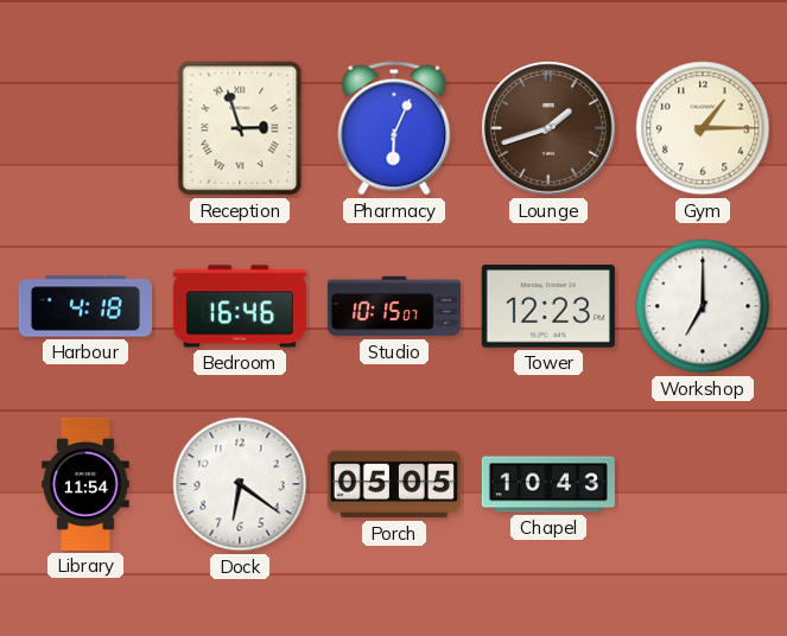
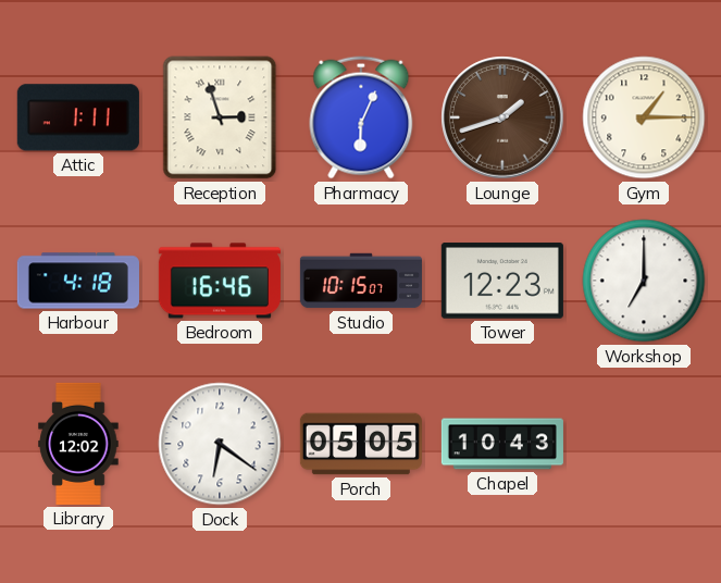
Attic: none -> 1:11
Library: 11:54 -> 12:02
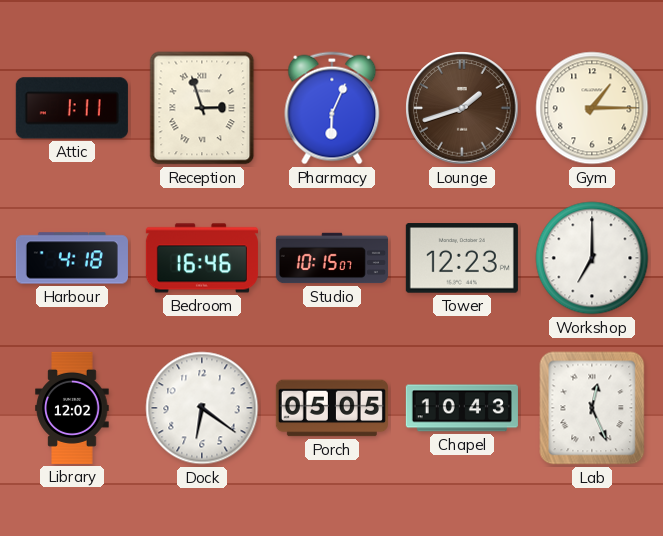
Lab: none -> 12:26
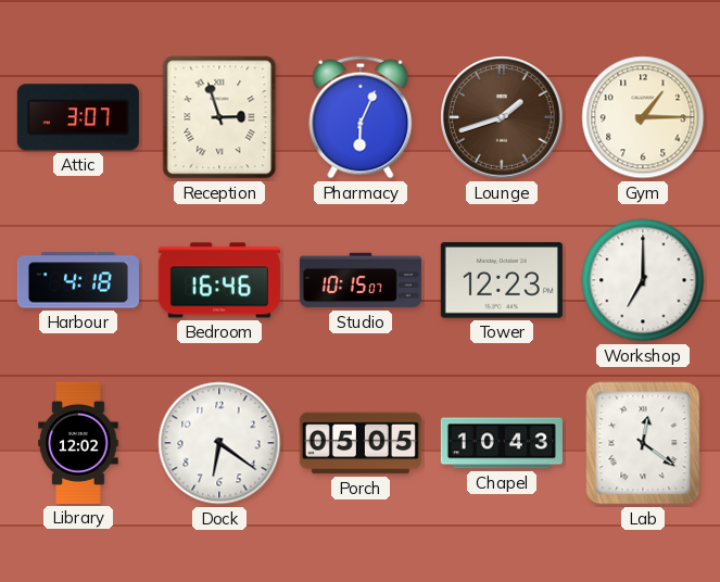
Attic: 1:11 -> 3:07
Lab: 12:26 -> 12:21
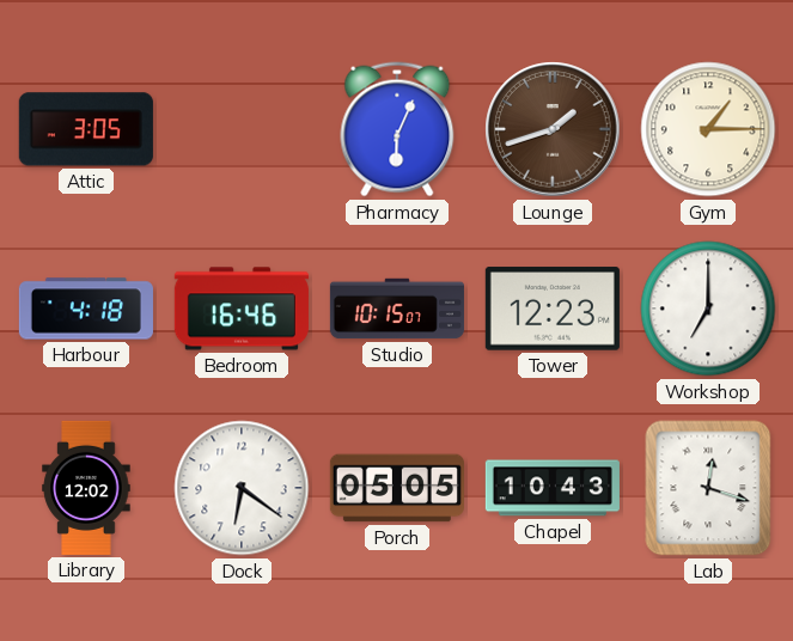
Attic: 3:07 -> 3:05
Reception: 2:57 -> none
Lab: 12:21 -> 12:18
